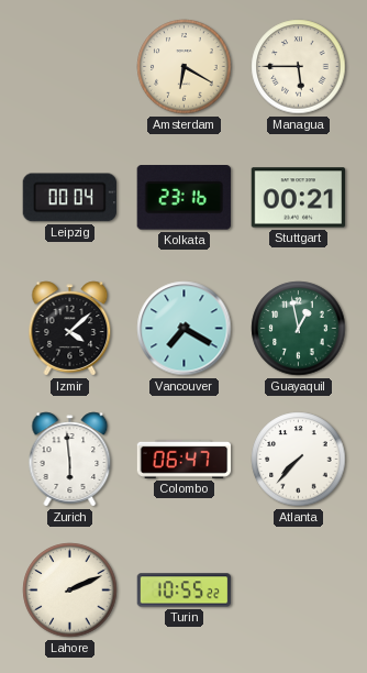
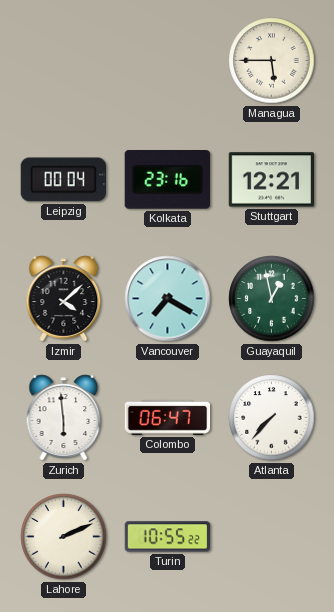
Amsterdam: 6:20 -> none
Stuttgart: 00:21 -> 12:21
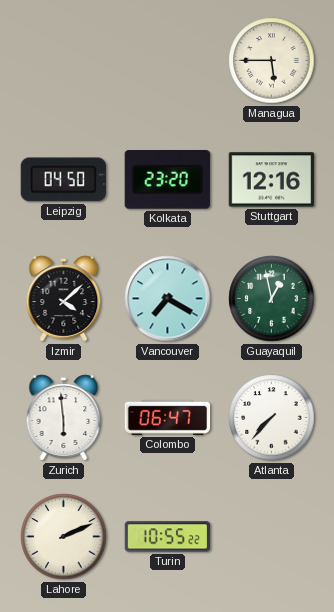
Leipzig: 00:04 -> 04:50
Kolkata: 23:16 -> 23:20
Stuttgart: 12:21 -> 12:16
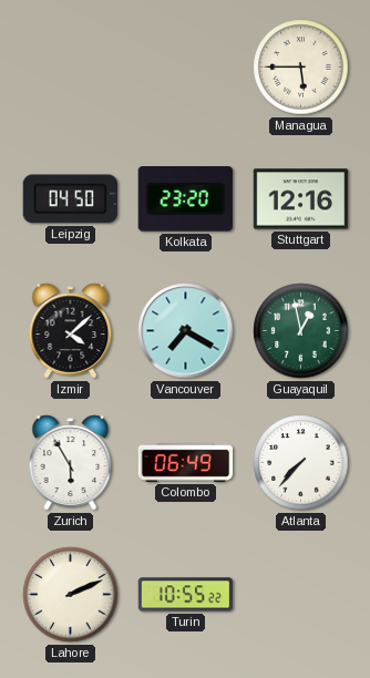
Zurich: 5:59 -> 5:55
Colombo: 06:47 -> 06:49
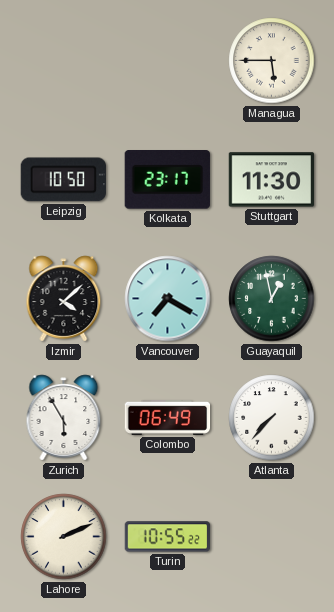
Leipzig: 04:50 -> 10:50
Kolkata: 23:20 -> 23:17
Stuttgart: 12:16 -> 11:30
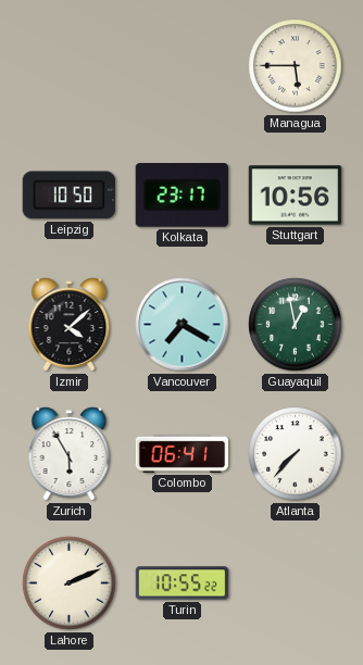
Stuttgart: 11:30 -> 10:56
Colombo: 06:49 -> 06:41
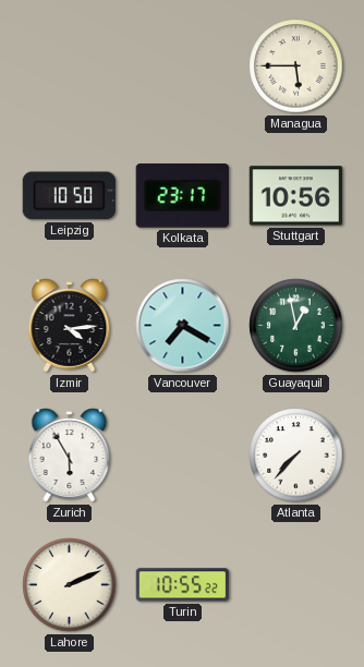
Izmir: 4:08 -> 4:14
Colombo: 06:41 -> none
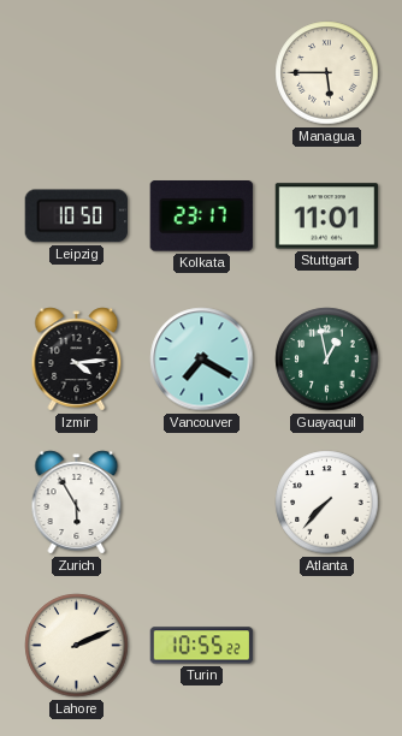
Stuttgart: 10:56 -> 11:01
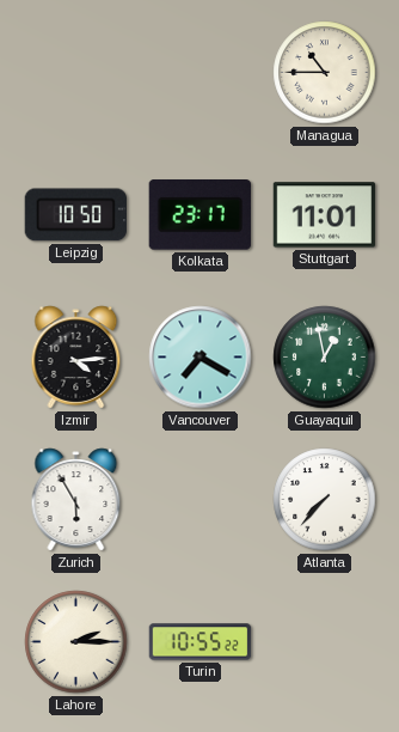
Managua: 5:45 -> 10:45
Lahore: 2:11 -> 2:15
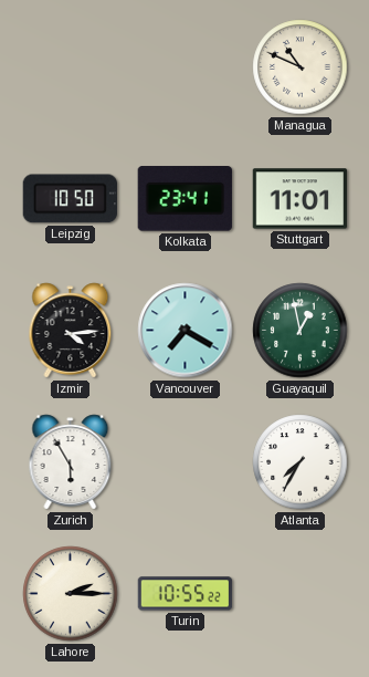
Managua: 10:45 -> 10:49
Kolkata: 23:17 -> 23:41
Atlanta: 7:37 -> 7:35
